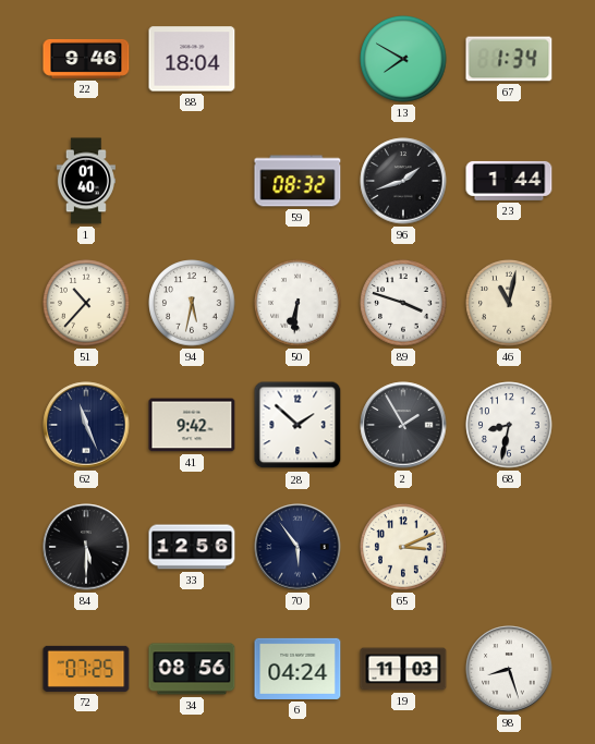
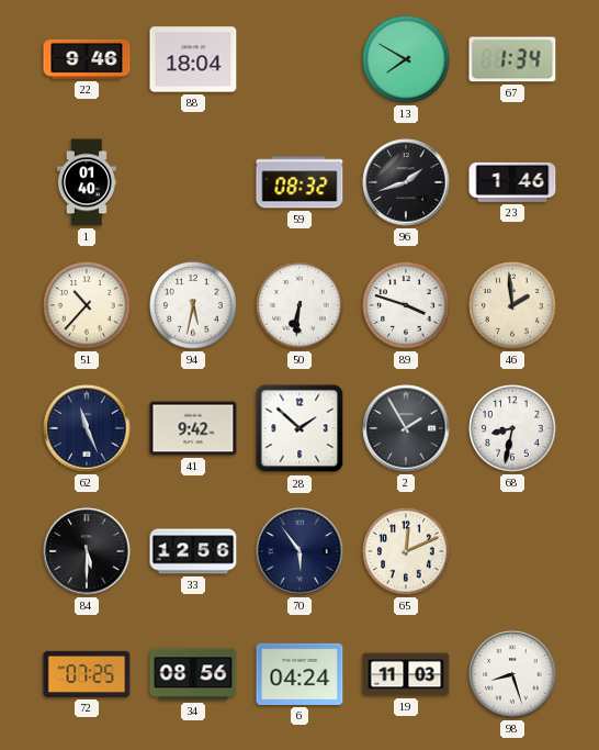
23: 1:44 -> 1:46
46: 11:02 -> 1:59
65: 3:11 -> 12:11
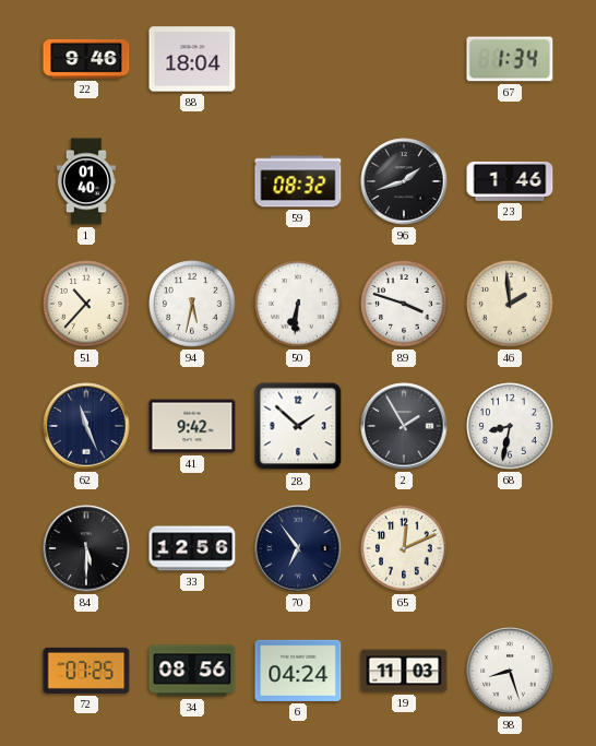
13: 7:50 -> none
70: 5:54 -> 6:54
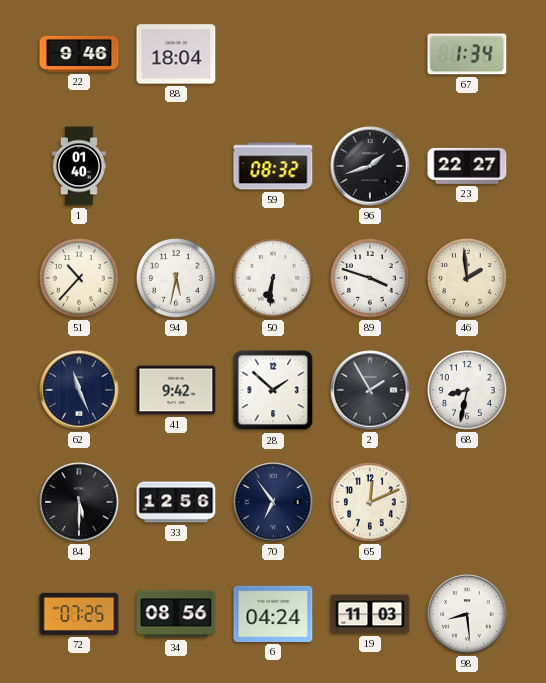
23: 1:46 -> 22:27
98: 8:27 -> 8:29
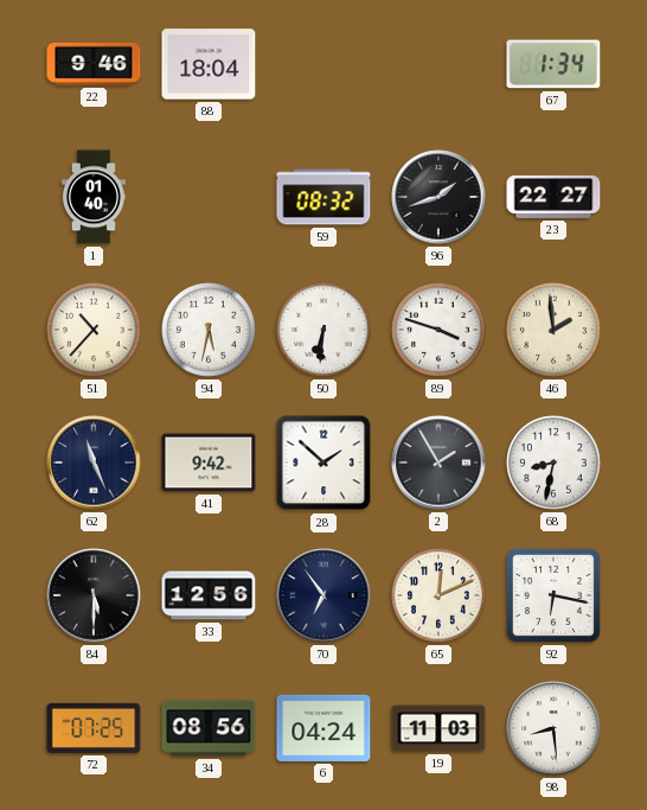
92: none -> 6:17
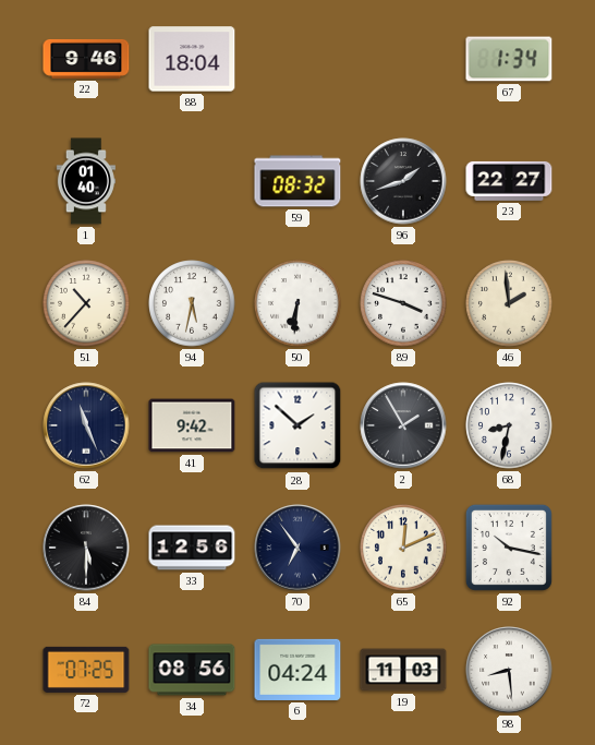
92: 6:17 -> 10:17
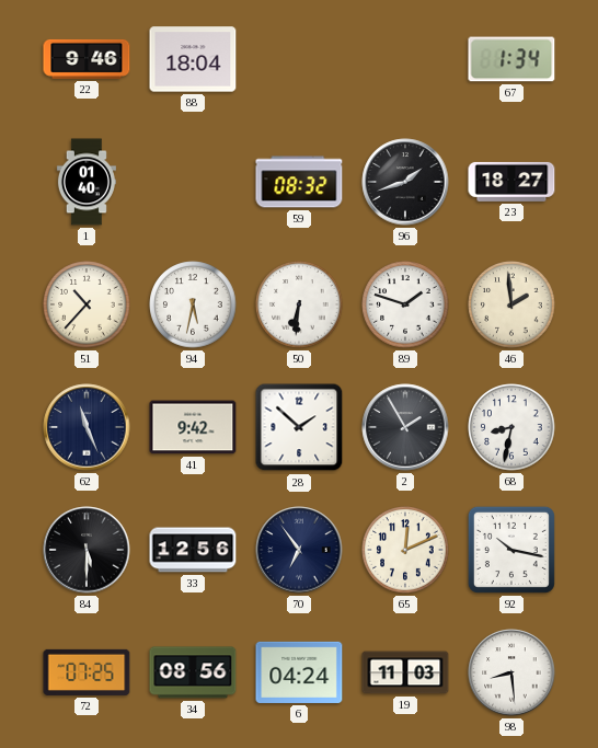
23: 22:27 -> 18:27
89: 3:48 -> 1:48
